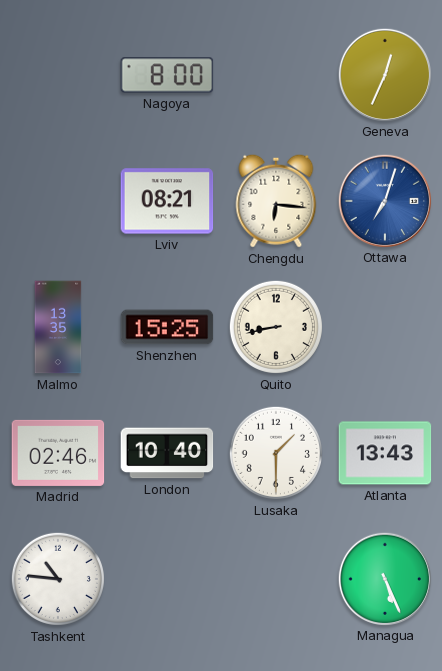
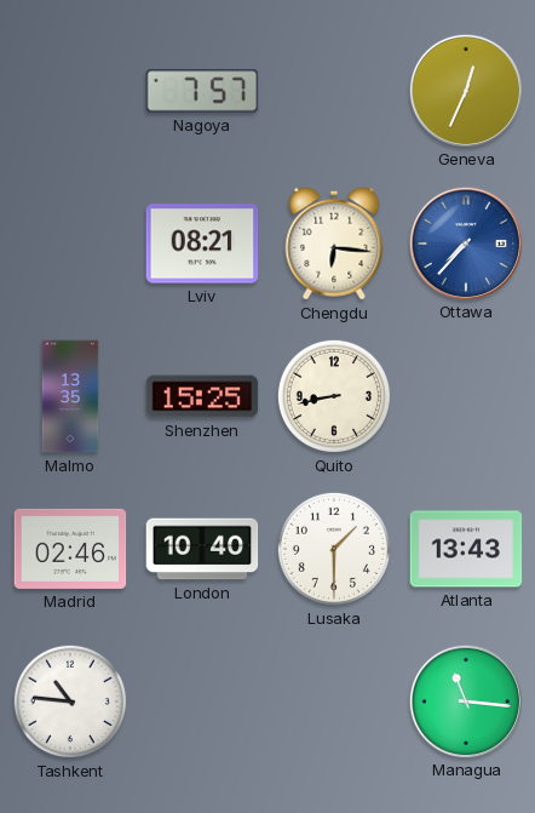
Nagoya: 8:00 -> 7:57
Ottawa: 7:03 -> 7:37
Managua: 5:26 -> 11:16
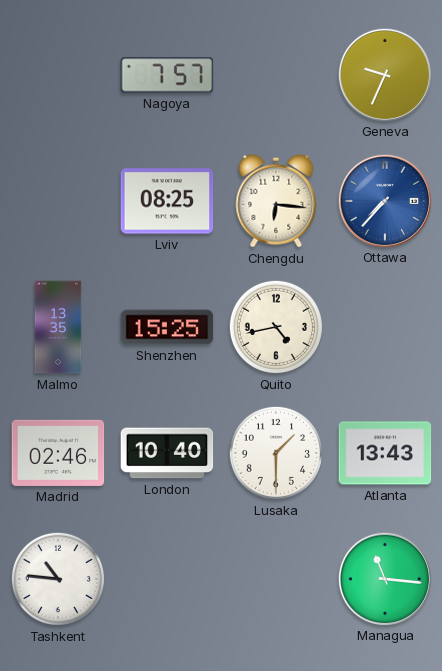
Geneva: 12:34 -> 9:34
Lviv: 08:21 -> 08:25
Quito: 8:43 -> 4:43
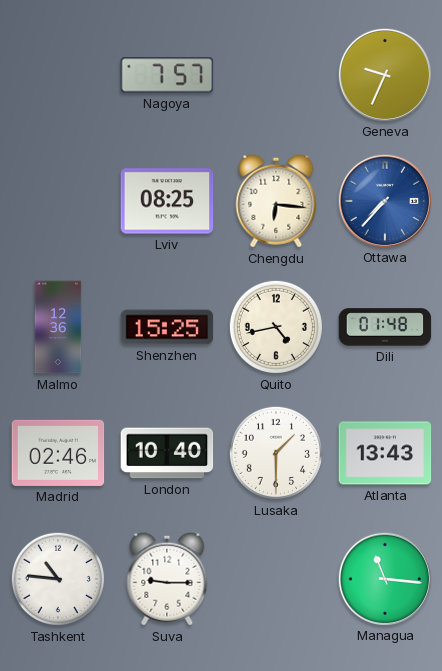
Malmo: 13:35 -> 12:36
Dili: none -> 01:48
Suva: none -> 9:15
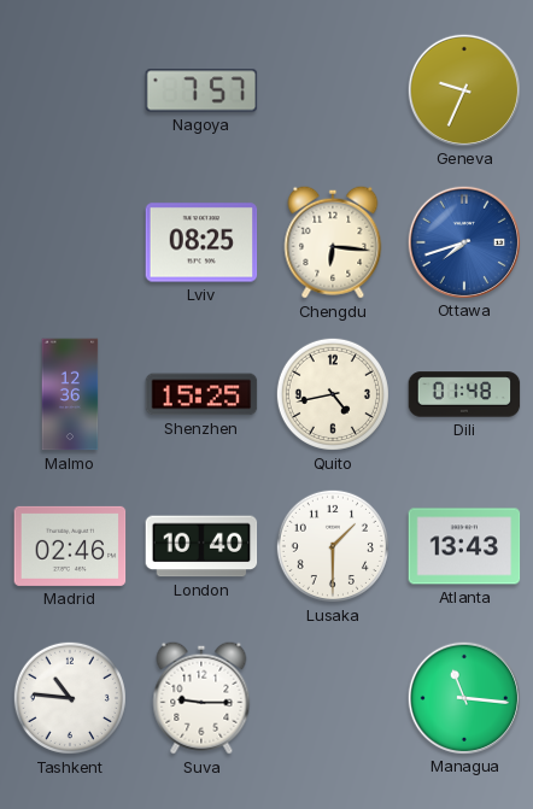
Ottawa: 7:37 -> 7:42
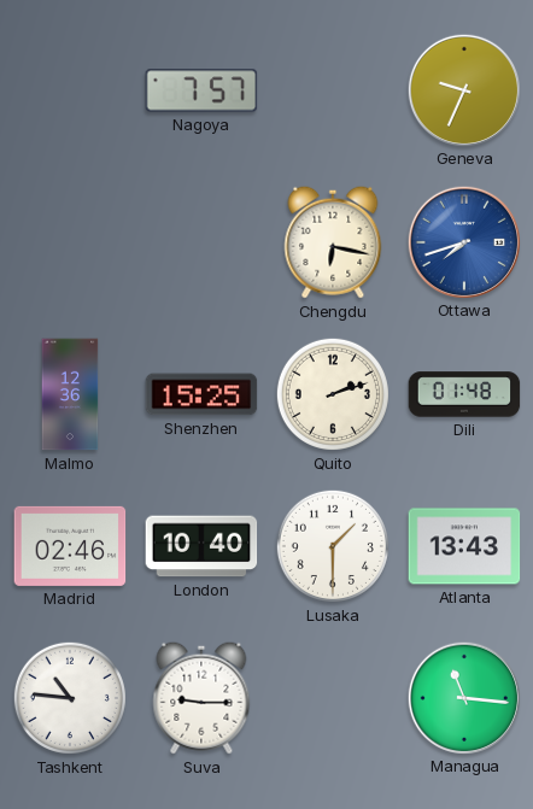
Lviv: 08:25 -> none
Chengdu: 6:16 -> 6:17
Quito: 4:43 -> 2:12
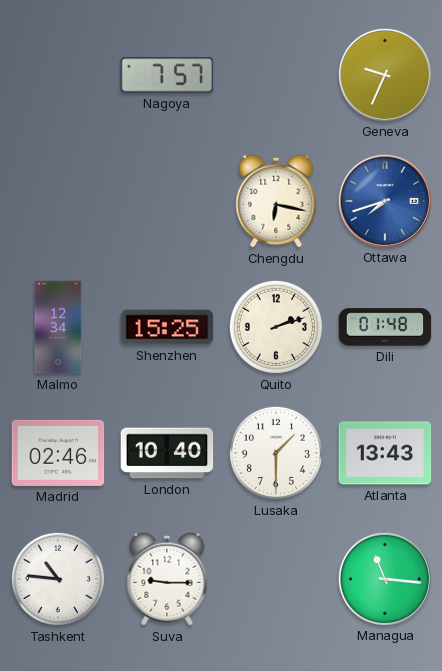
Malmo: 12:36 -> 12:34
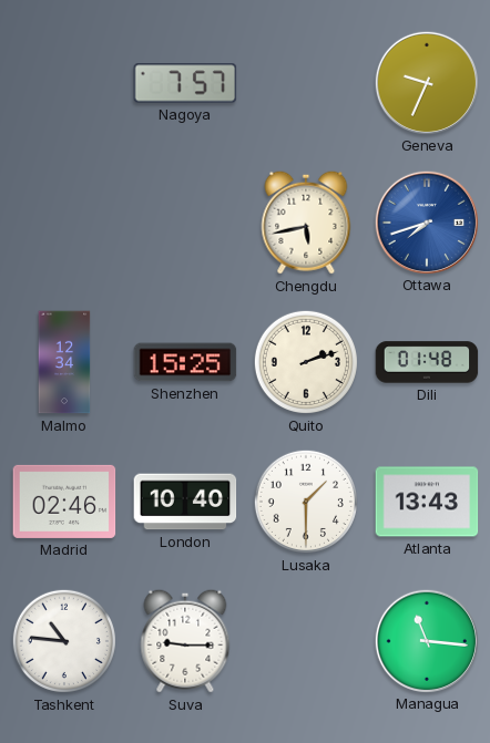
Chengdu: 6:17 -> 5:43
